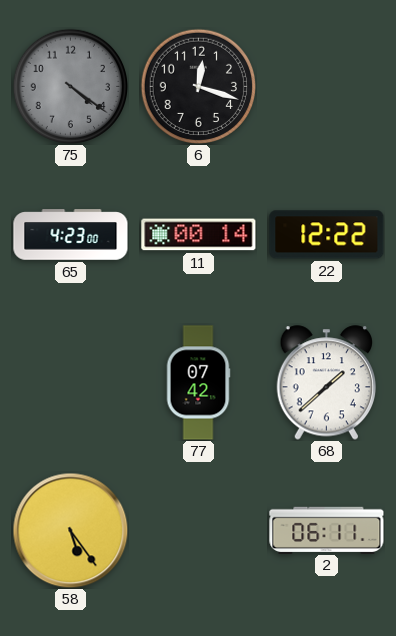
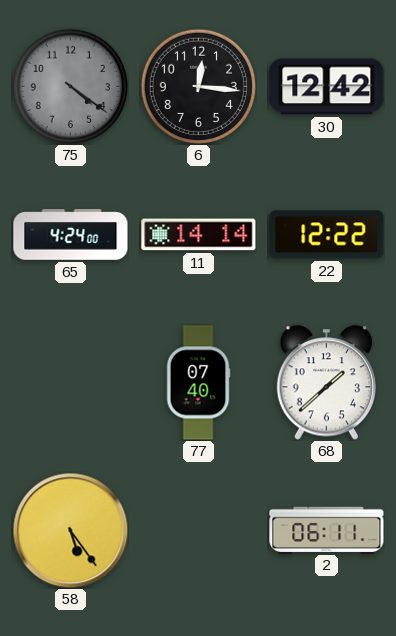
6: 12:18 -> 12:16
30: none -> 12:42
65: 4:23 -> 4:24
11: 00:14 -> 14:14
77: 07:42 -> 07:40
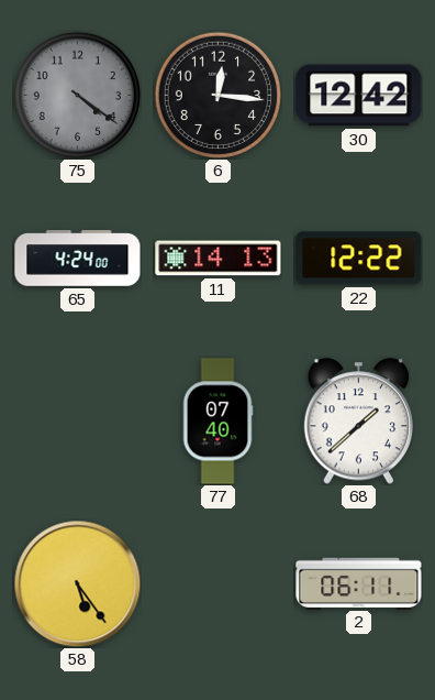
11: 14:14 -> 14:13
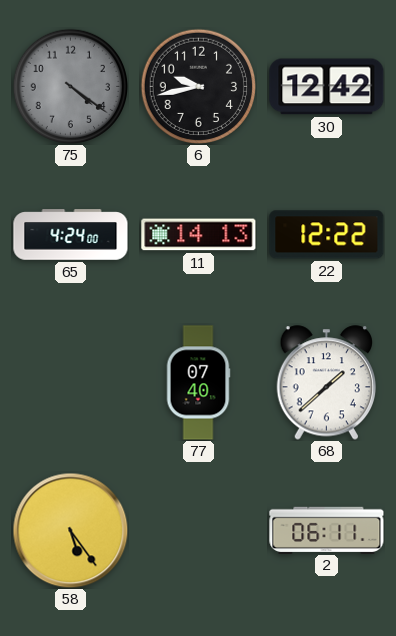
6: 12:16 -> 9:43
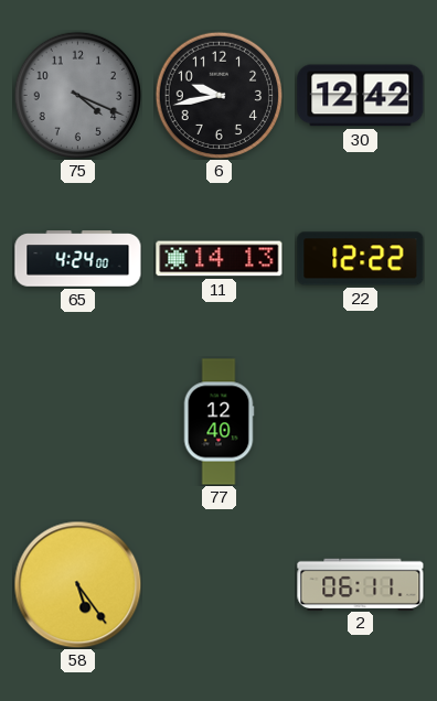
75: 4:21 -> 4:19
77: 07:40 -> 12:40
68: 1:38 -> none
